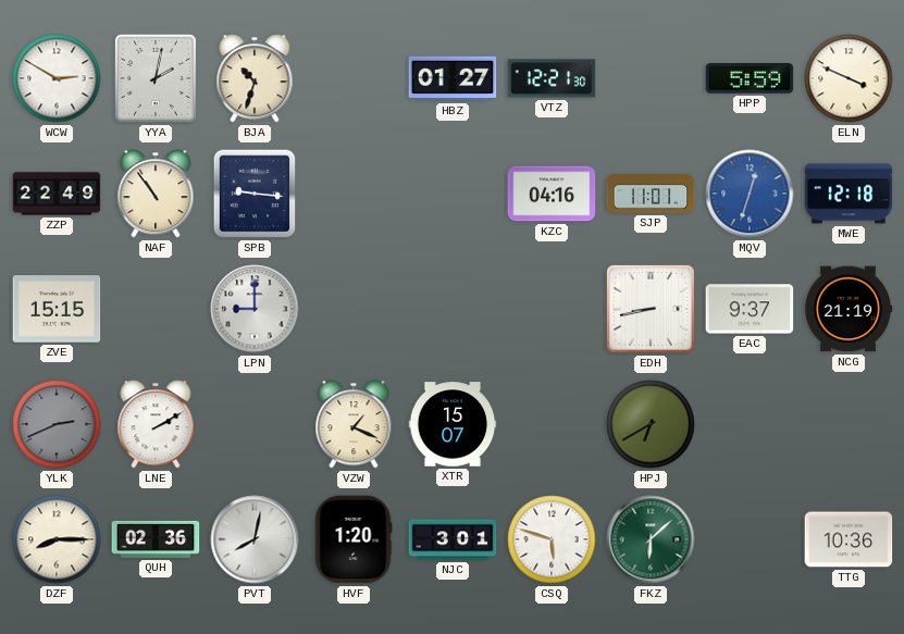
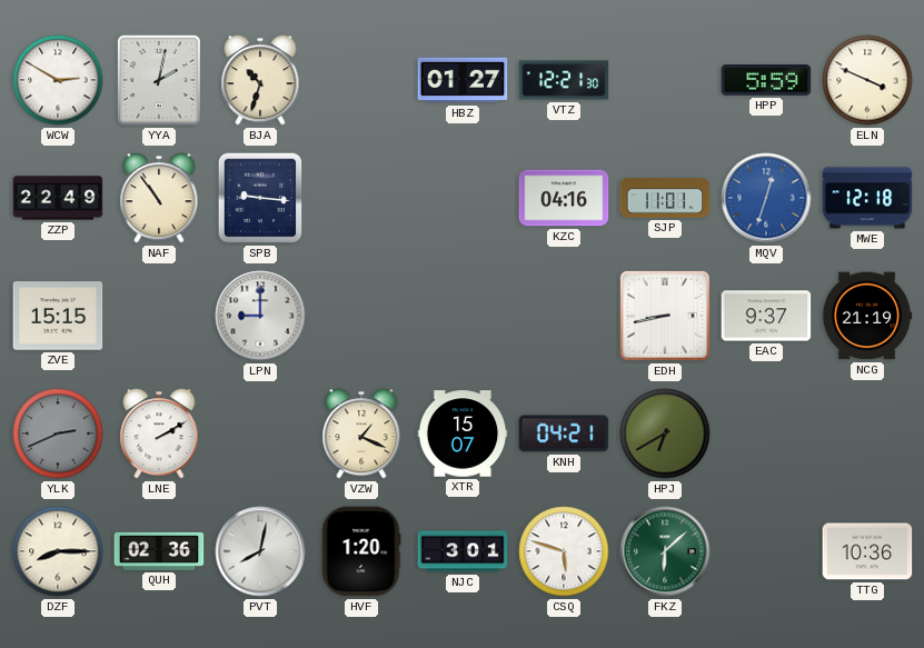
KNH: none -> 04:21
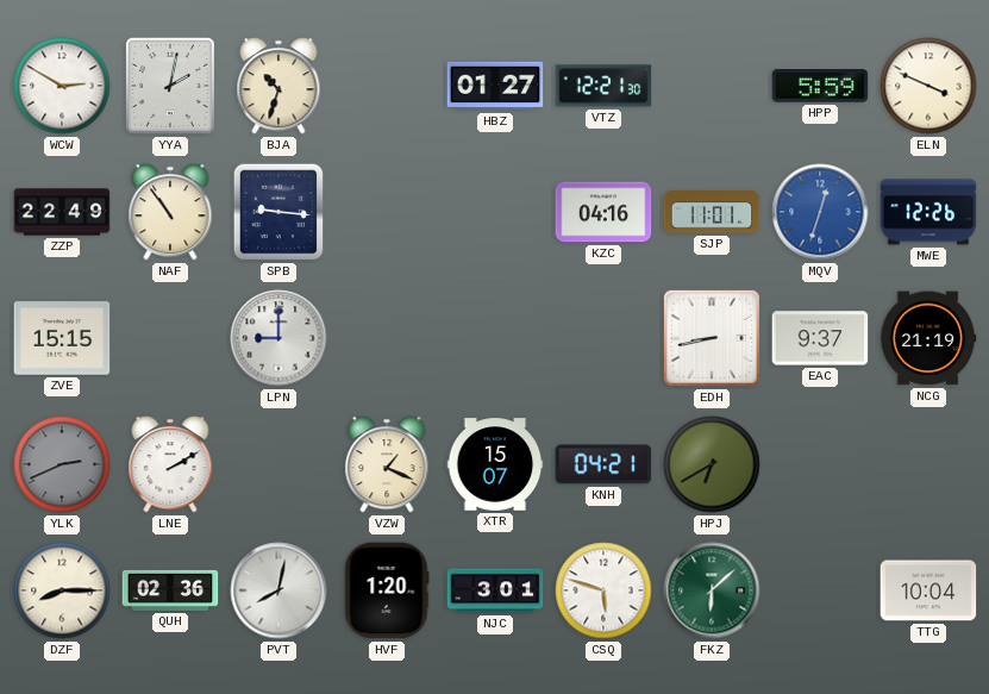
MWE: 12:18 -> 12:26
TTG: 10:36 -> 10:04
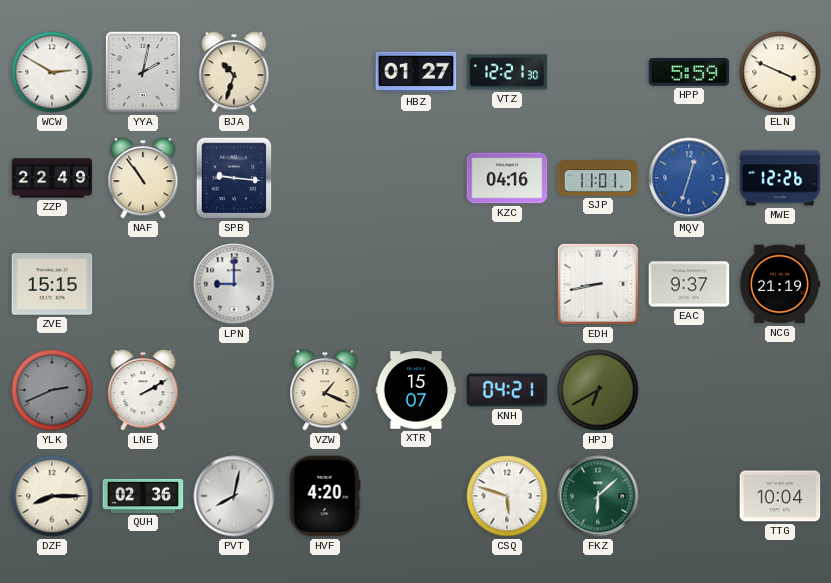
HVF: 1:20 -> 4:20
NJC: 3:01 -> none
